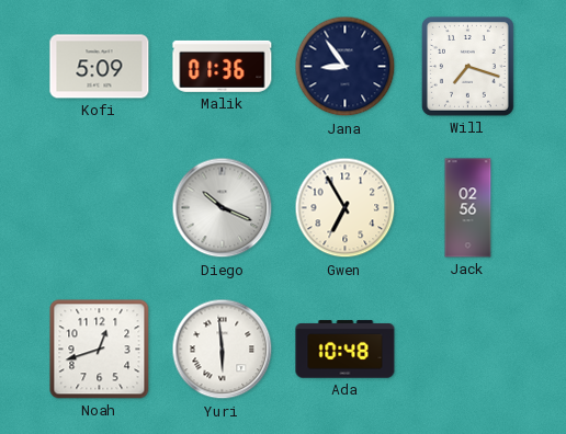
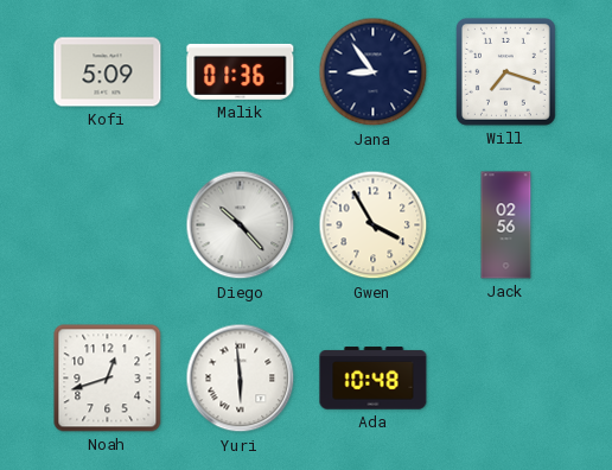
Diego: 10:19 -> 10:23
Gwen: 6:55 -> 3:55
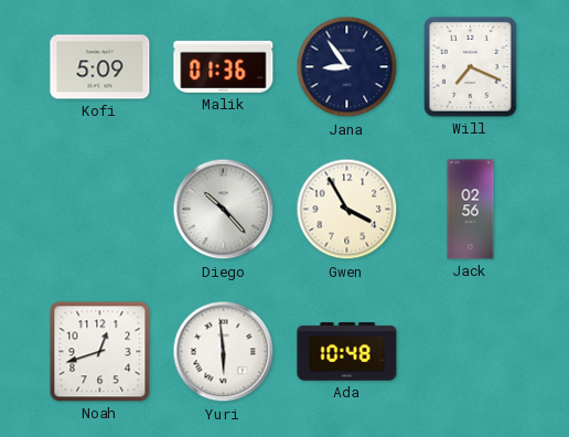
Will: 7:18 -> 7:19
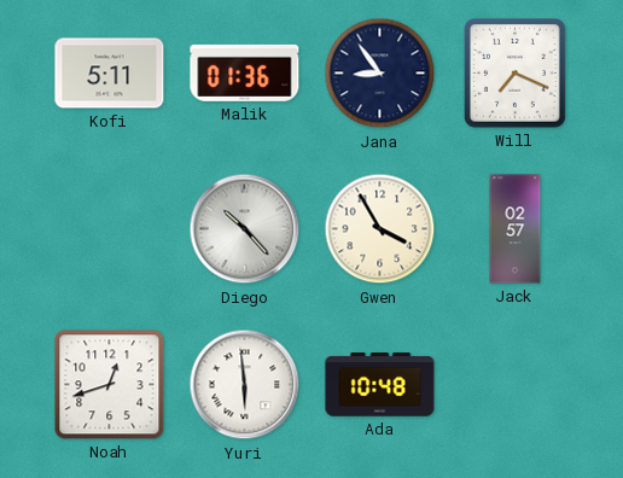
Kofi: 5:09 -> 5:11
Jack: 02:56 -> 02:57
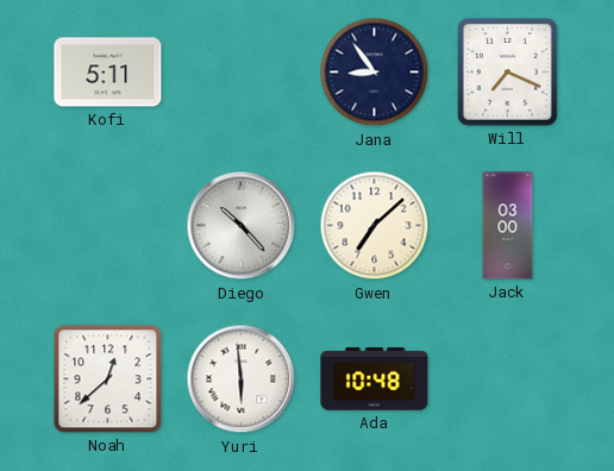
Malik: 01:36 -> none
Gwen: 3:55 -> 7:08
Jack: 02:57 -> 03:00
Noah: 12:42 -> 12:38
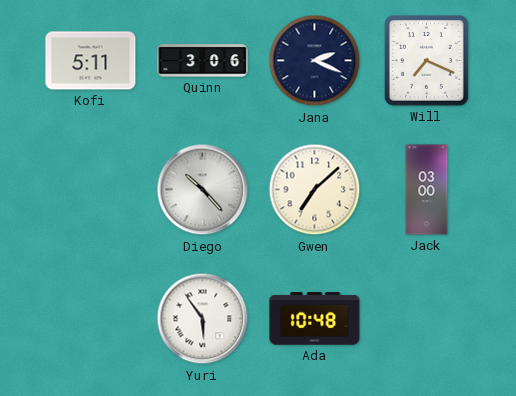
Quinn: none -> 3:06
Jana: 8:54 -> 2:19
Noah: 12:38 -> none
Yuri: 5:59 -> 5:54
